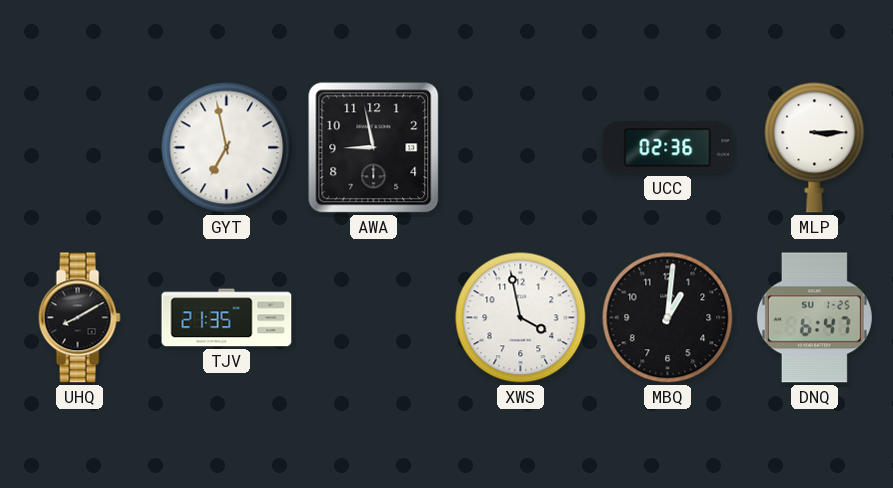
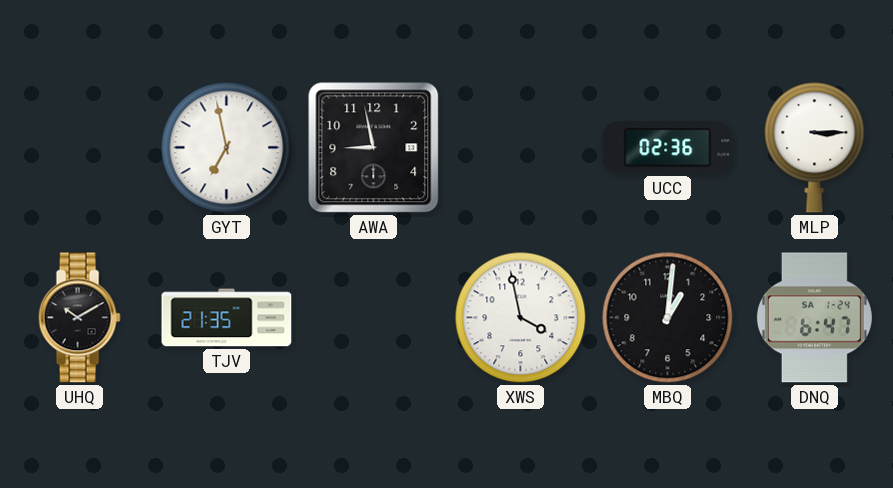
UHQ: 8:10 -> 10:10
DNQ date: SU 1-25 -> SA 1-24
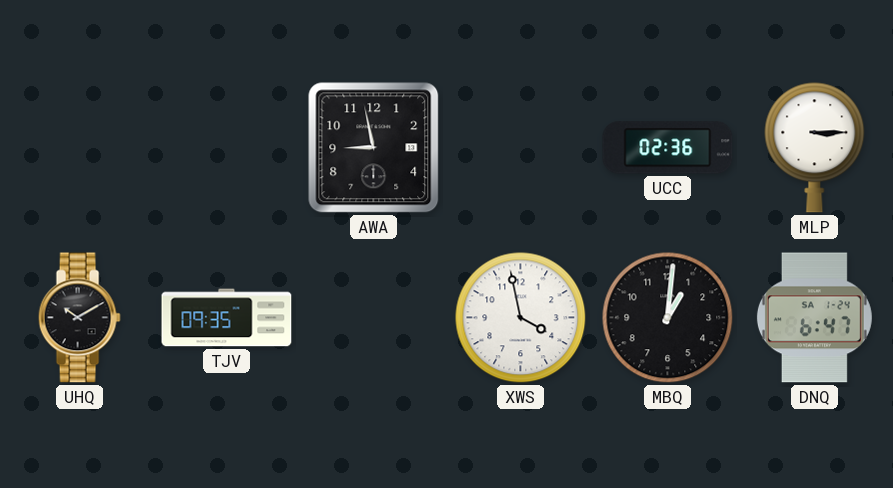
GYT: 6:58 -> none
TJV: 21:35 -> 09:35
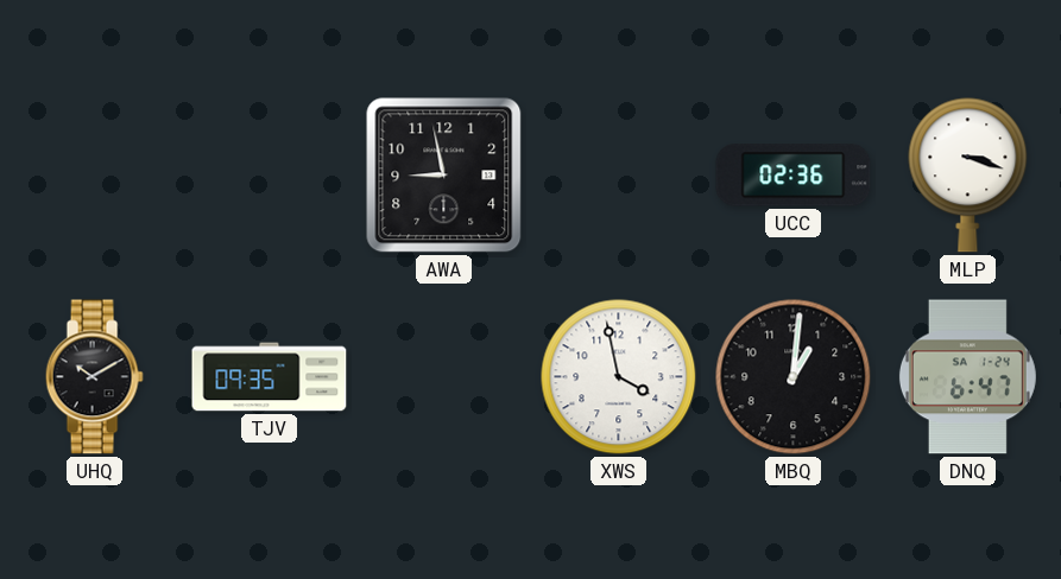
MLP: 3:15 -> 3:18
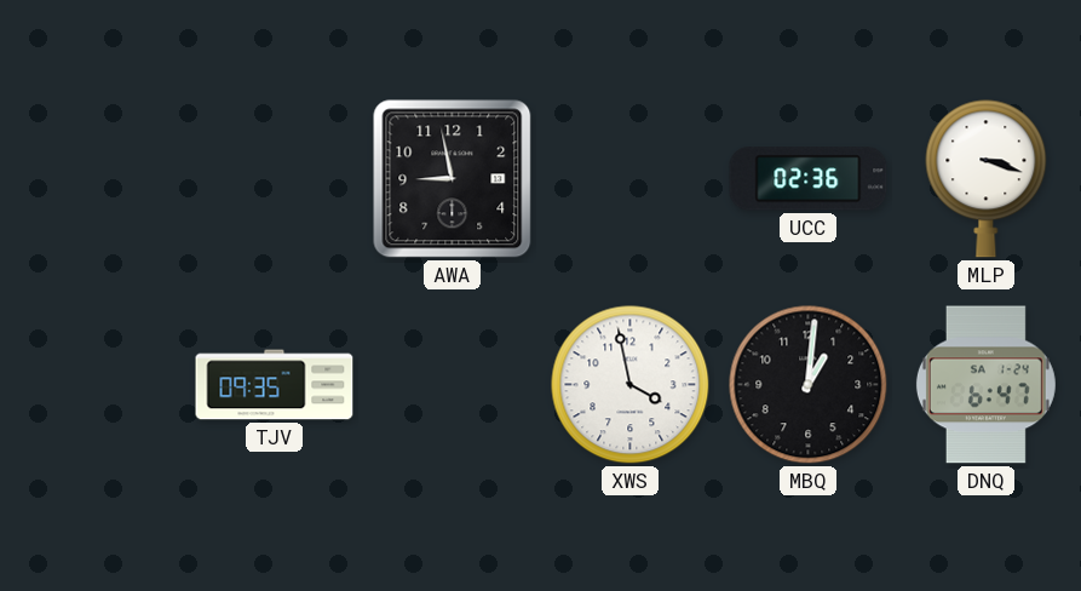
UHQ: 10:10 -> none
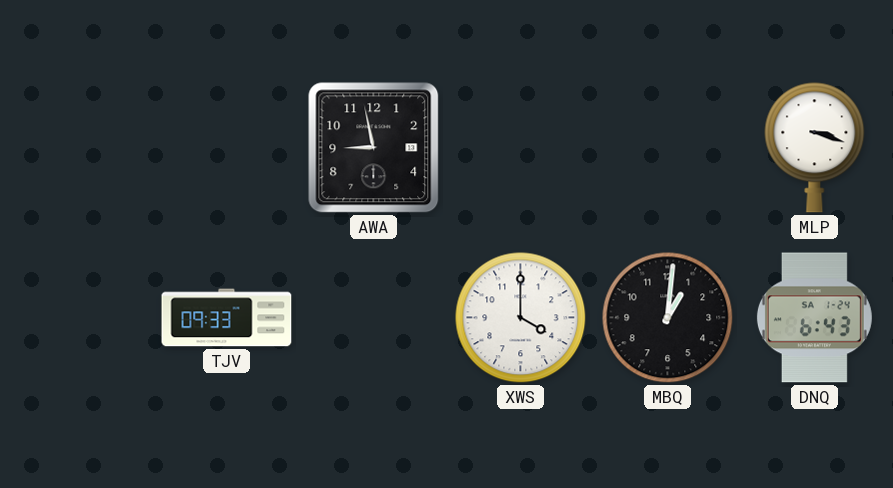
UCC: 02:36 -> none
TJV: 09:35 -> 09:33
XWS: 3:58 -> 4:00
DNQ: 6:47 -> 6:43
